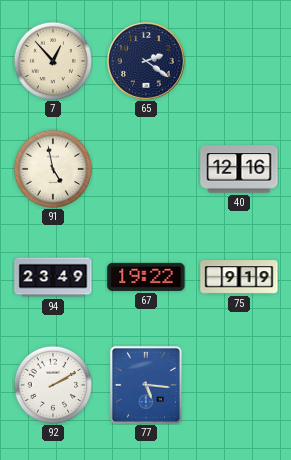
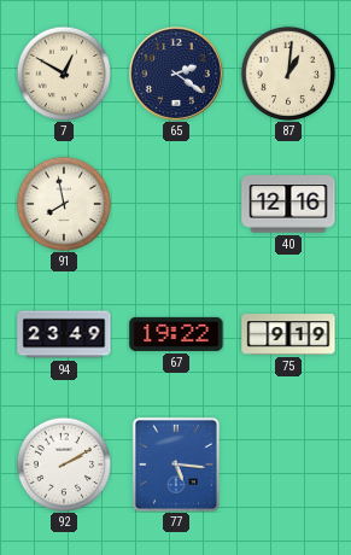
7: 12:53 -> 12:50
87: none -> 1:01
91: 4:58 -> 7:58
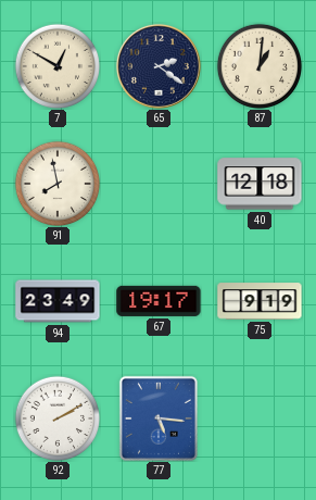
40: 12:16 -> 12:18
67: 19:22 -> 19:17
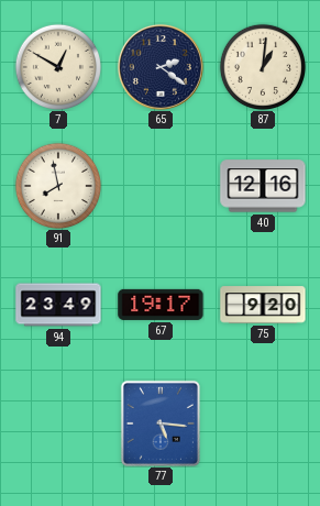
40: 12:18 -> 12:16
75: 9:19 -> 9:20
92: 2:10 -> none
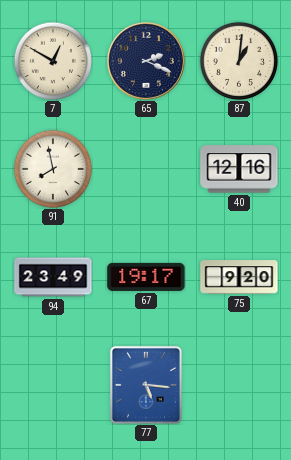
65: 2:21 -> 2:19
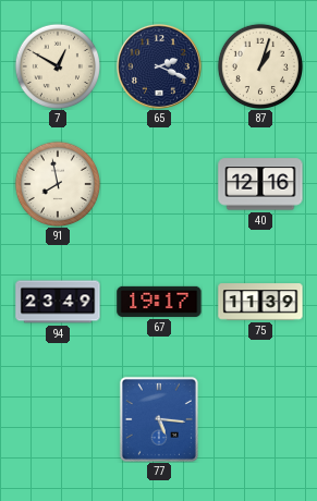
87: 1:01 -> 1:03
75: 9:20 -> 11:39
